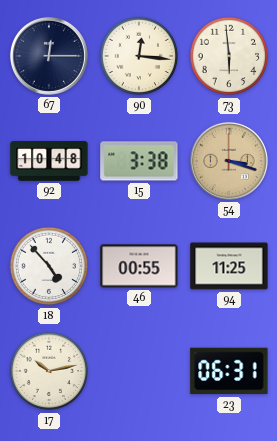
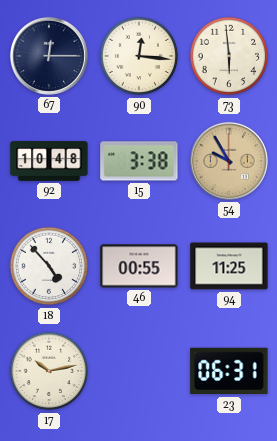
54: 3:18 -> 9:55
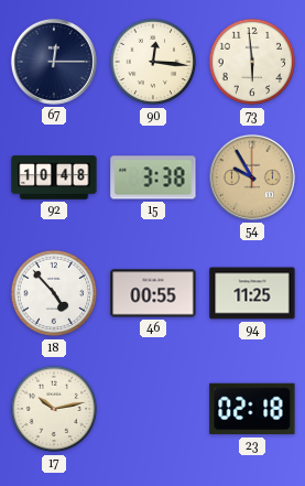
23: 06:31 -> 02:18
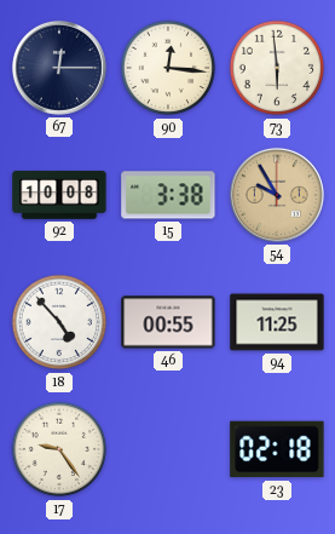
92: 10:48 -> 10:08
17: 10:13 -> 9:24
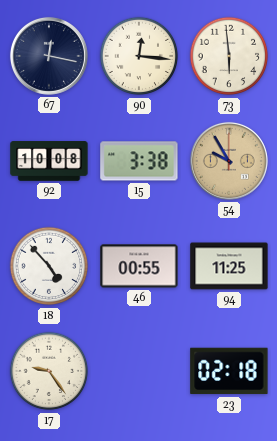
67: 12:15 -> 12:17
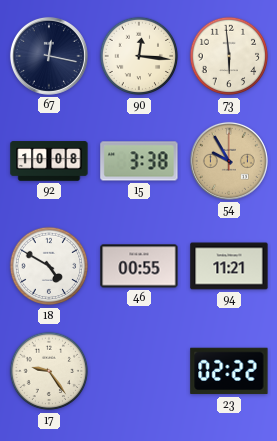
18: 4:53 -> 4:50
94: 11:25 -> 11:21
23: 02:18 -> 02:22
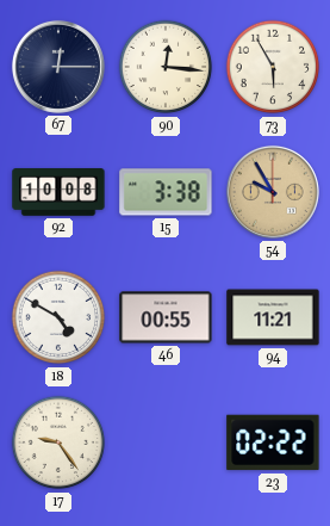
67: 12:17 -> 12:15
73: 5:59 -> 5:55
